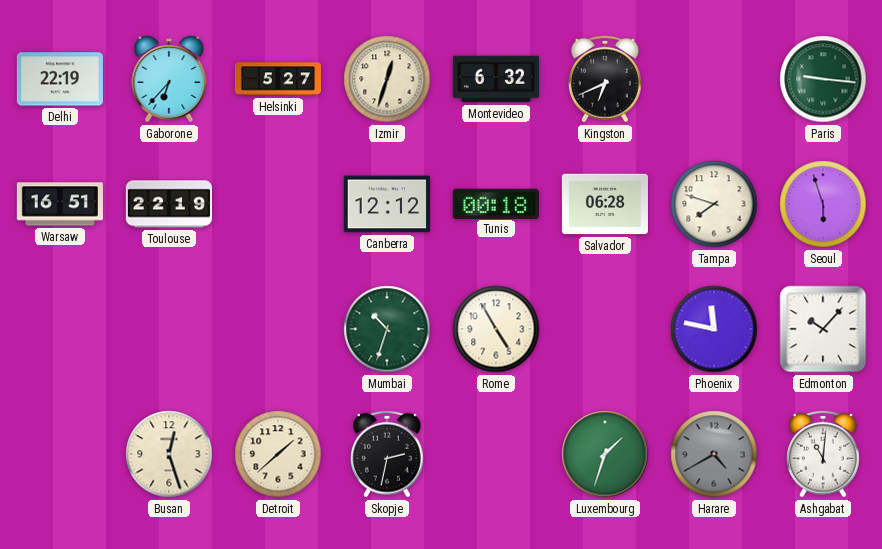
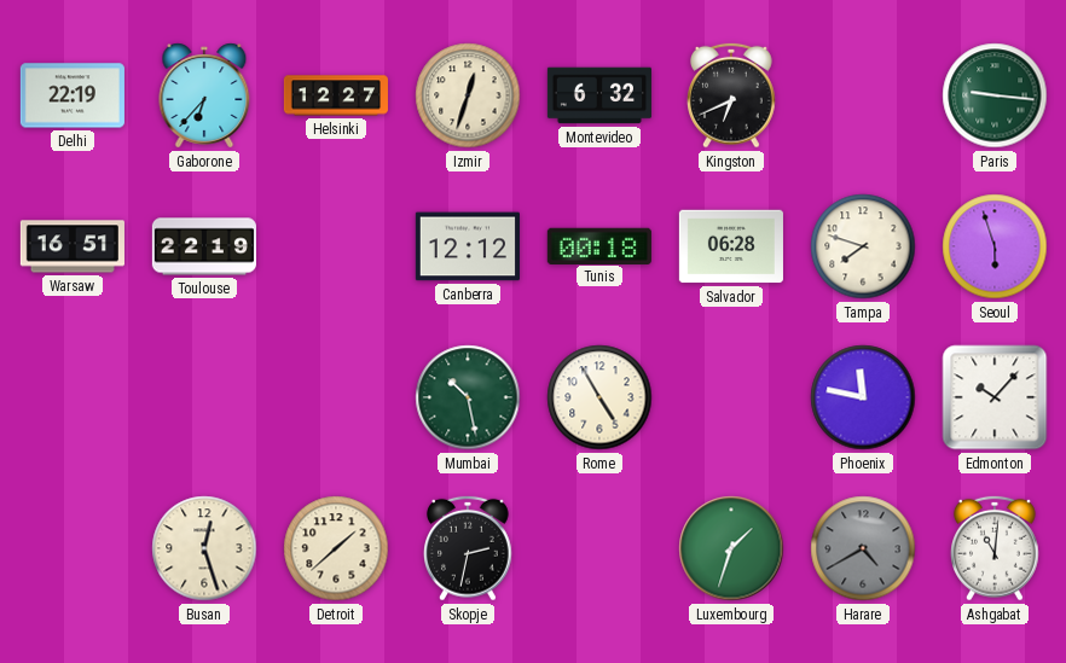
Helsinki: 5:27 -> 12:27
Mumbai: 10:33 -> 10:28
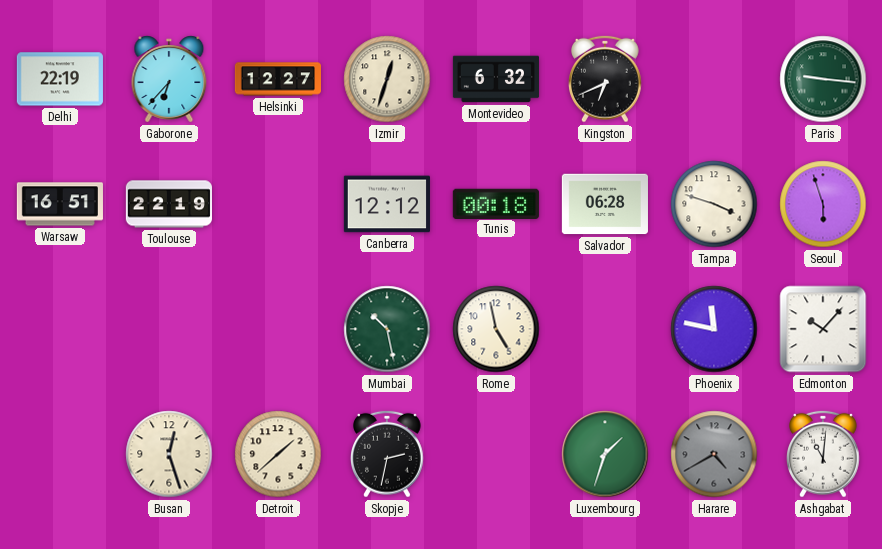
Tampa: 7:48 -> 3:48
Rome: 4:55 -> 4:58
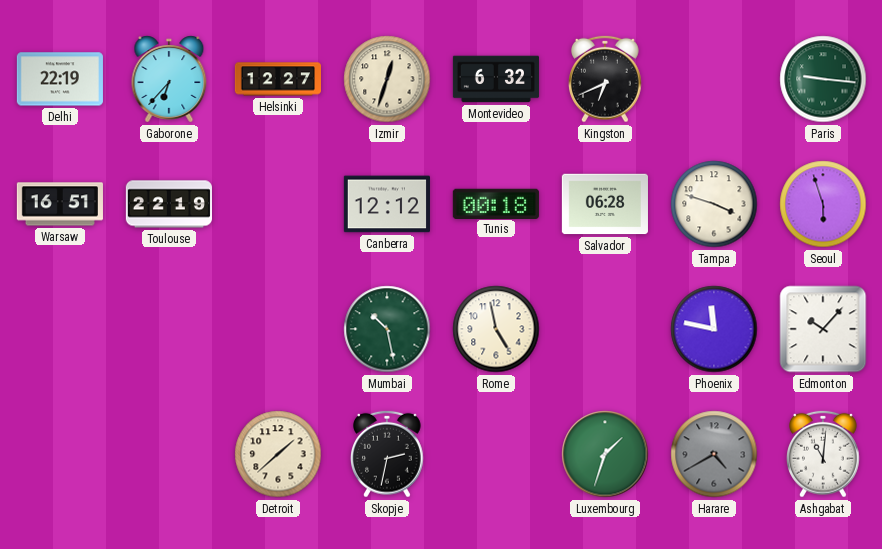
Busan: 12:27 -> none
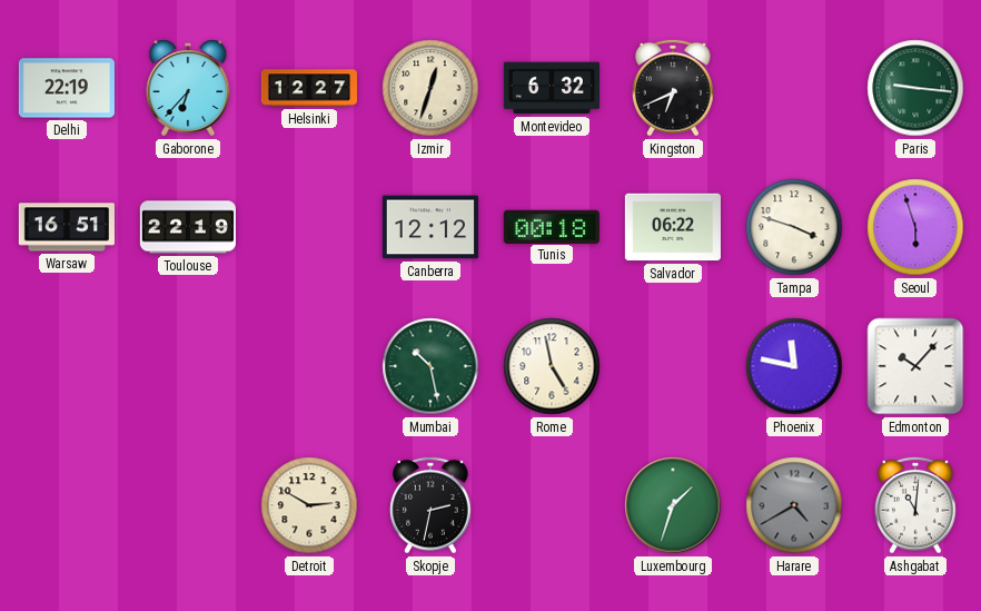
Salvador: 06:28 -> 06:22
Detroit: 1:38 -> 2:50
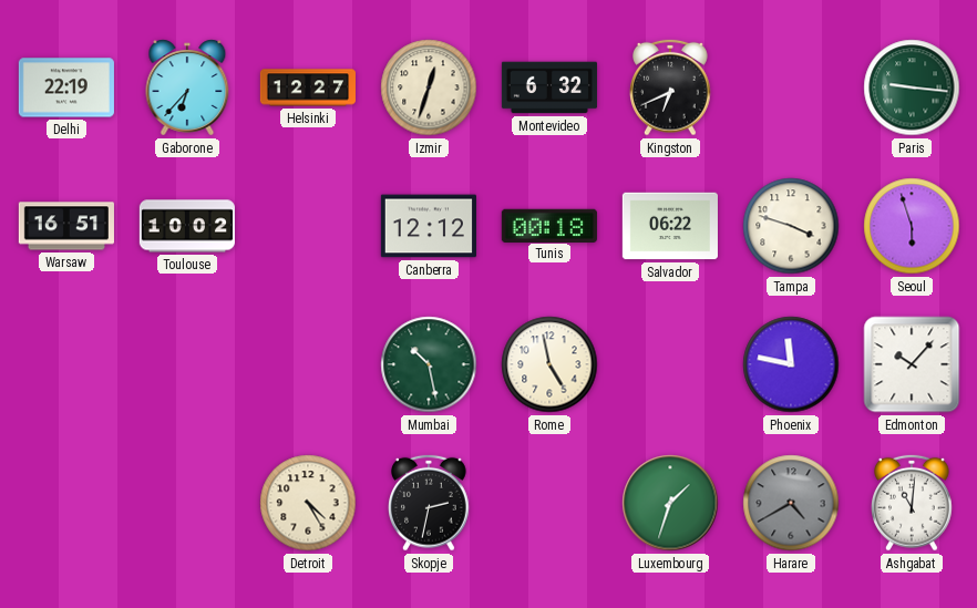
Toulouse: 22:19 -> 10:02
Detroit: 2:50 -> 4:25
